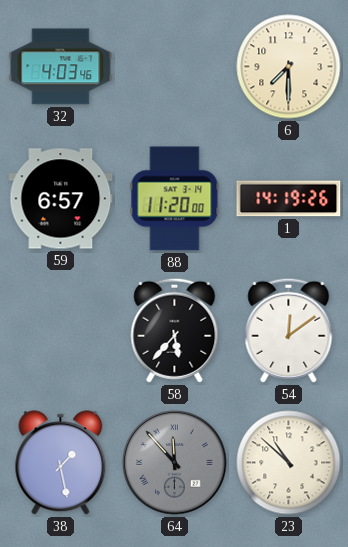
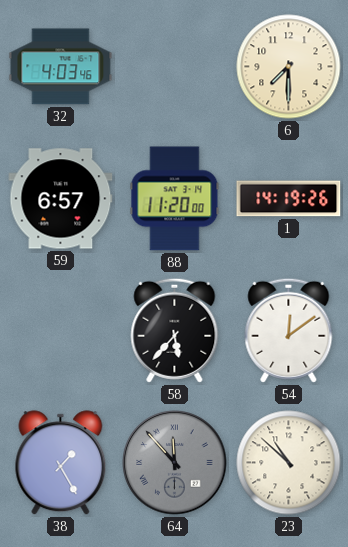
38: 1:28 -> 1:25
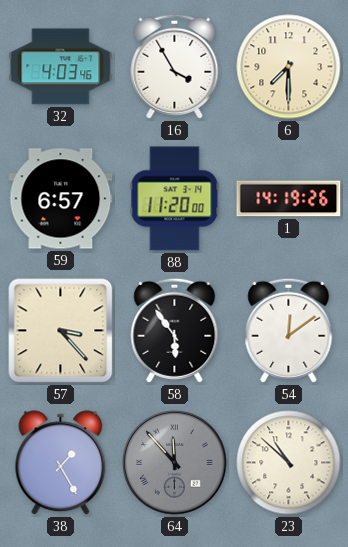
16: none -> 3:55
57: none -> 3:23
58: 5:37 -> 5:54
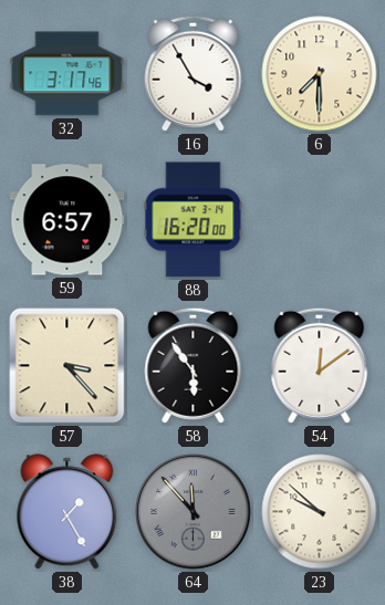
32: 4:03 -> 3:17
88: 11:20 -> 16:20
1: 14:19 -> none
23: 10:52 -> 9:52
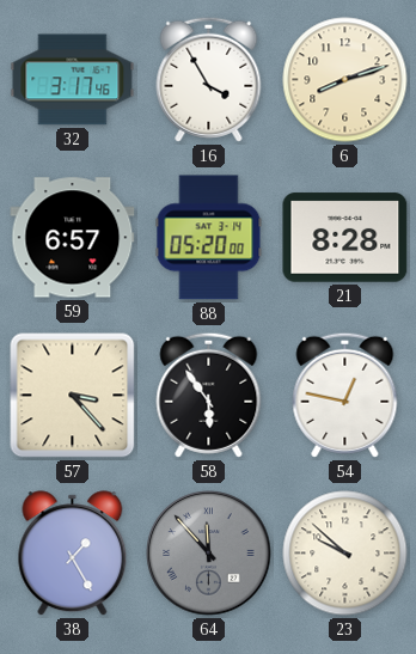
6: 7:30 -> 8:12
88: 16:20 -> 05:20
21: none -> 8:28
54: 12:09 -> 12:47
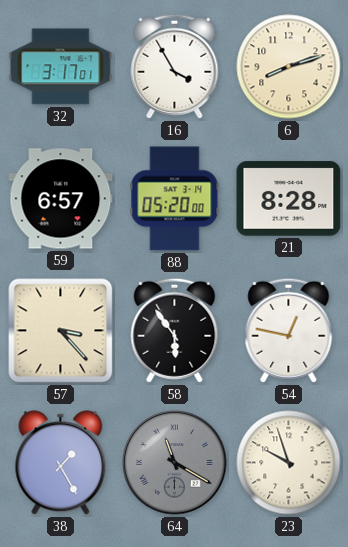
32: 3:17:46 -> 3:17:01
64: 11:53 -> 11:20
23: 9:52 -> 9:57
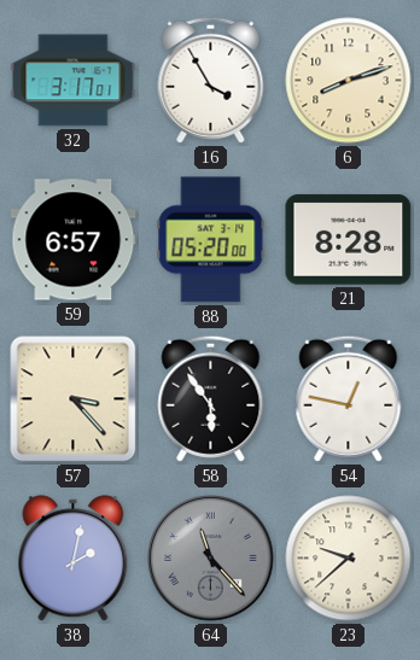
38: 1:25 -> 2:02
64: 11:20 -> 11:23
23: 9:57 -> 9:38
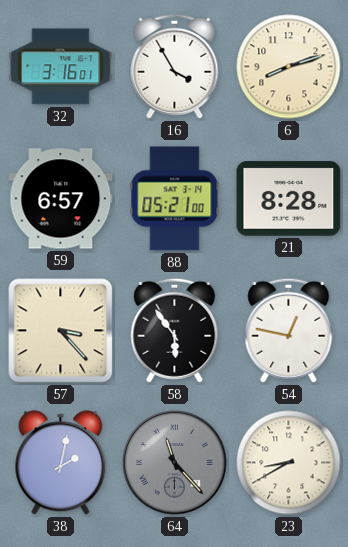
32: 3:17 -> 3:16
88: 05:20 -> 05:21
23: 9:38 -> 8:40
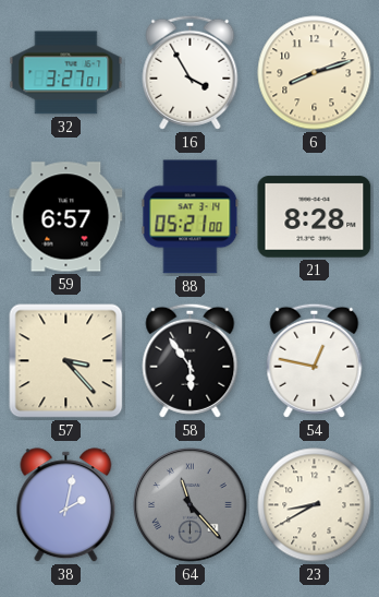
32: 3:16 -> 3:27
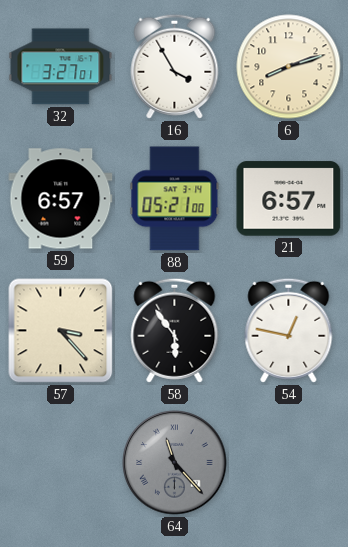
21: 8:28 -> 6:57
38: 2:02 -> none
23: 8:40 -> none
